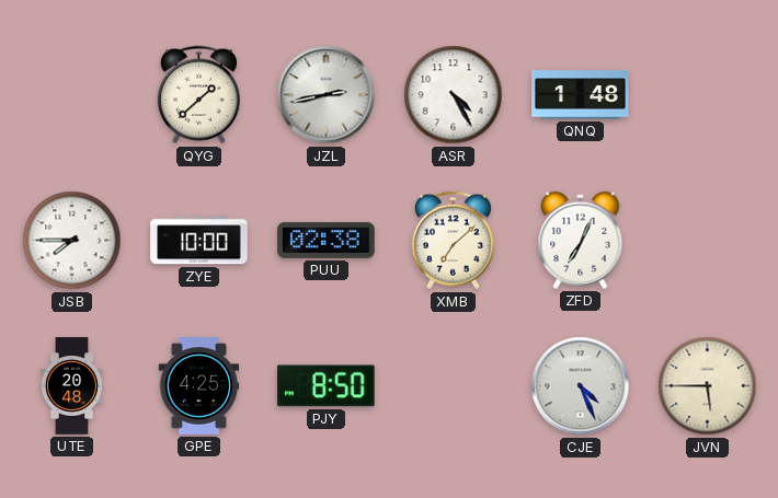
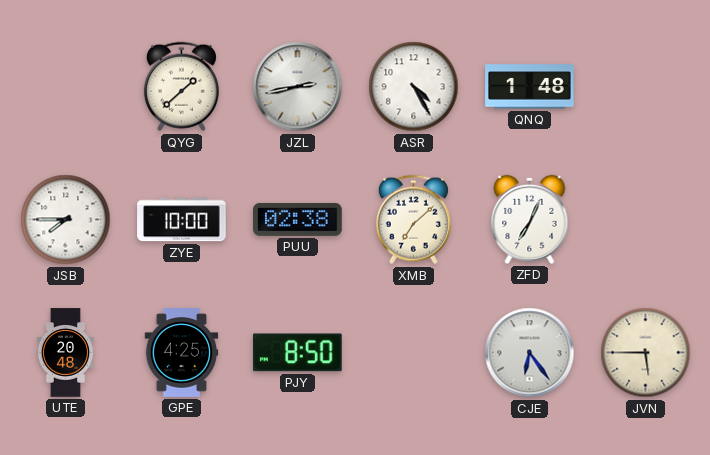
CJE: 4:26 -> 6:24
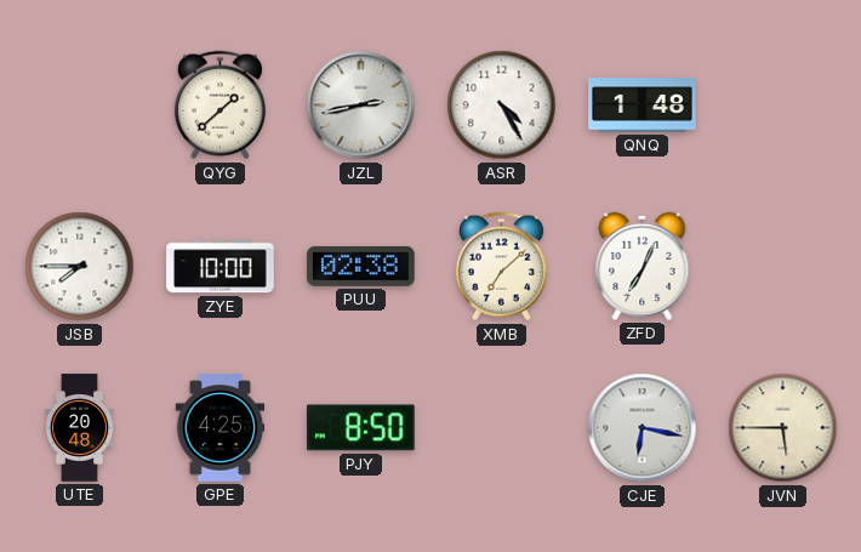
CJE: 6:24 -> 6:17
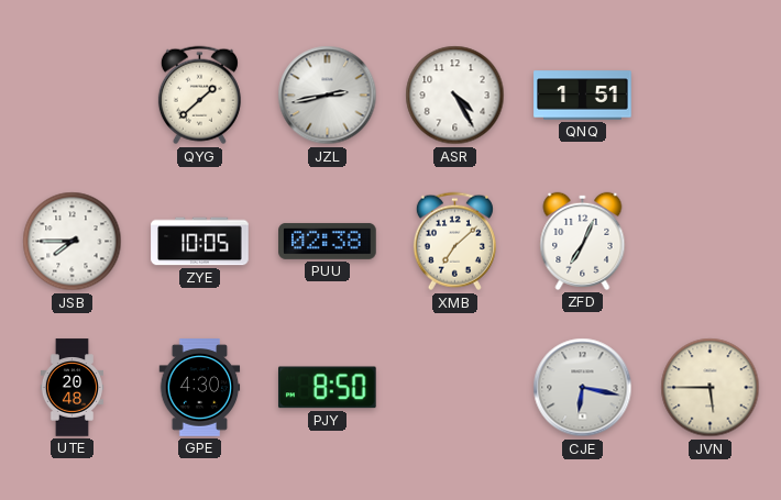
QNQ: 1:48 -> 1:51
ZYE: 10:00 -> 10:05
GPE: 4:25 -> 4:30
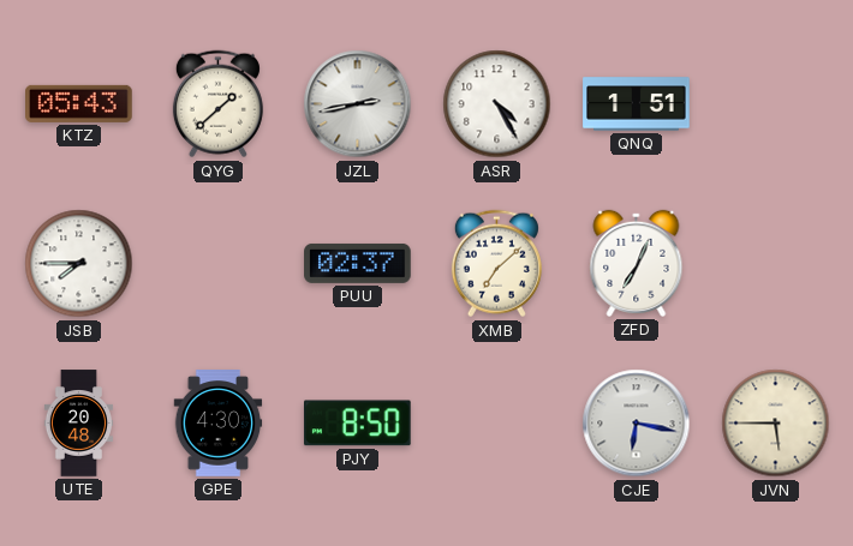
KTZ: none -> 05:43
ZYE: 10:05 -> none
PUU: 02:38 -> 02:37
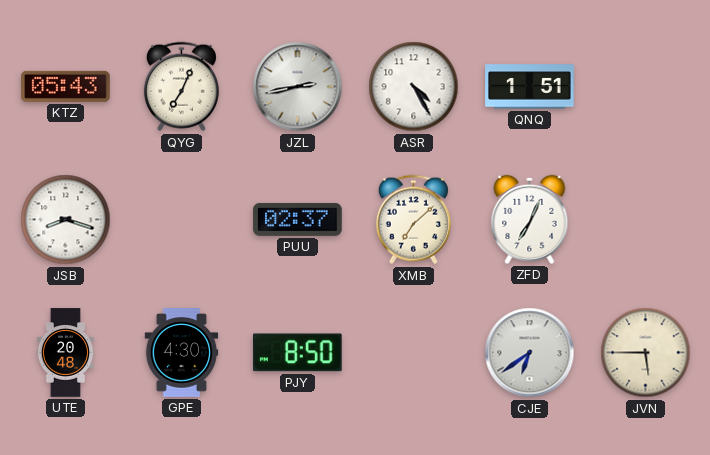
QYG: 1:38 -> 7:04
JSB: 7:45 -> 8:18
CJE: 6:17 -> 6:39
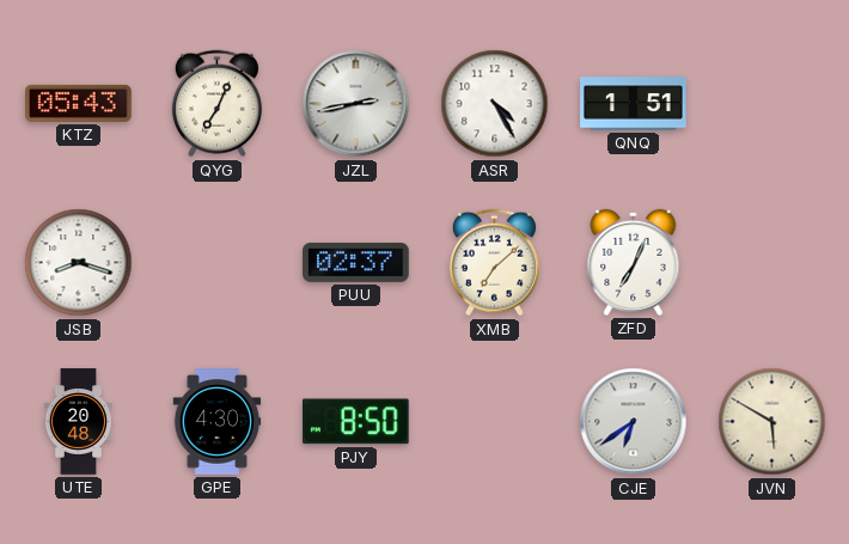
JVN: 5:45 -> 5:50
